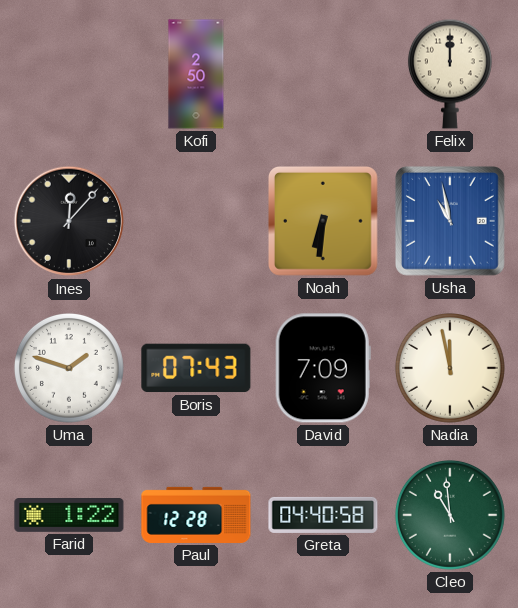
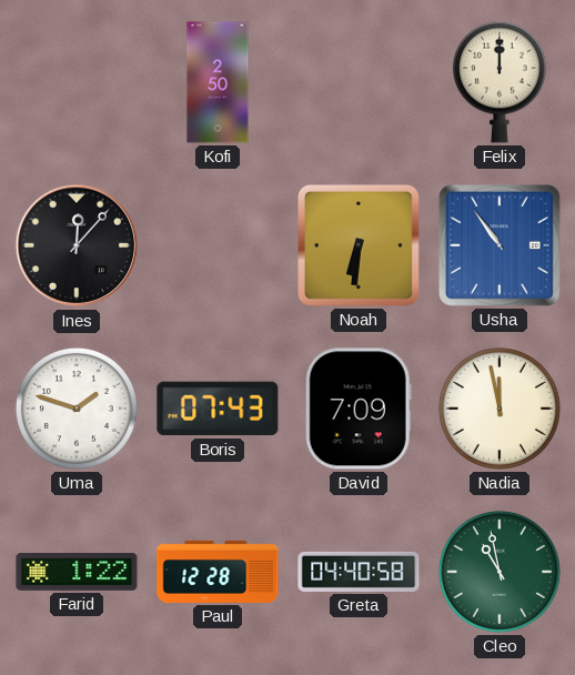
Usha: 10:58 -> 10:54
Cleo: 10:59 -> 10:58
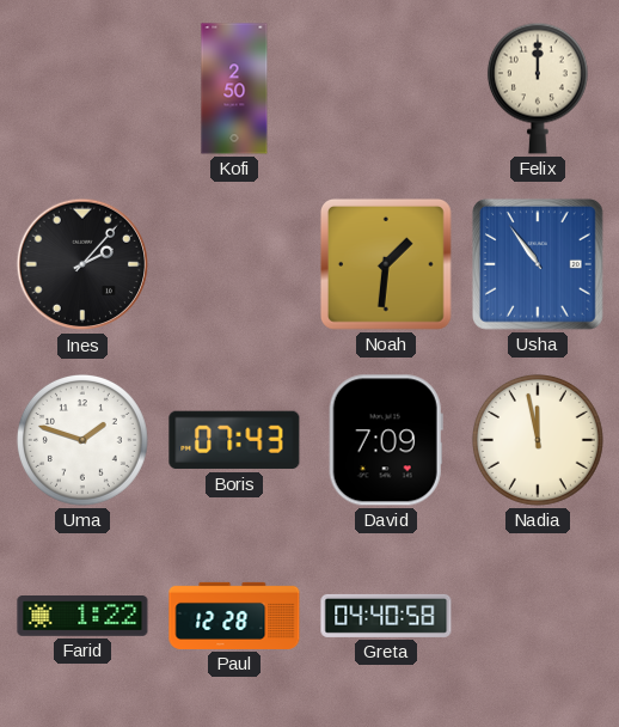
Ines: 12:07 -> 2:07
Noah: 6:31 -> 1:31
Cleo: 10:58 -> none
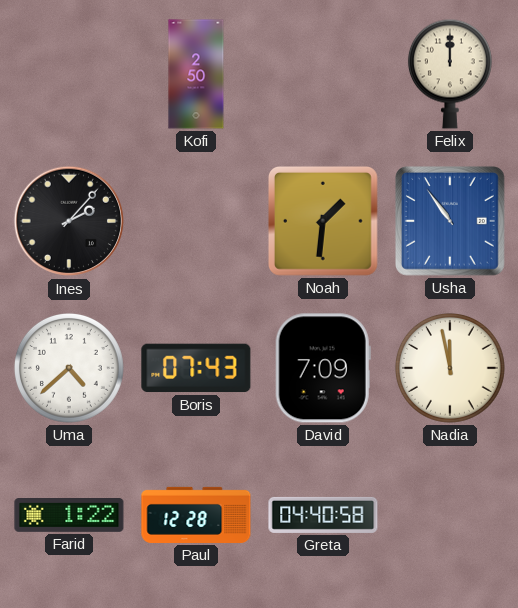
Uma: 1:48 -> 4:38
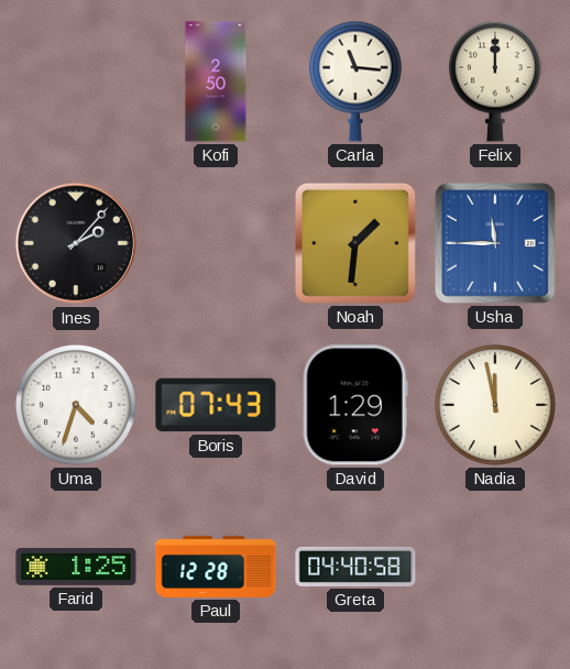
Carla: none -> 11:16
Usha: 10:54 -> 11:45
Uma: 4:38 -> 4:33
David: 7:09 -> 1:29
Farid: 1:22 -> 1:25
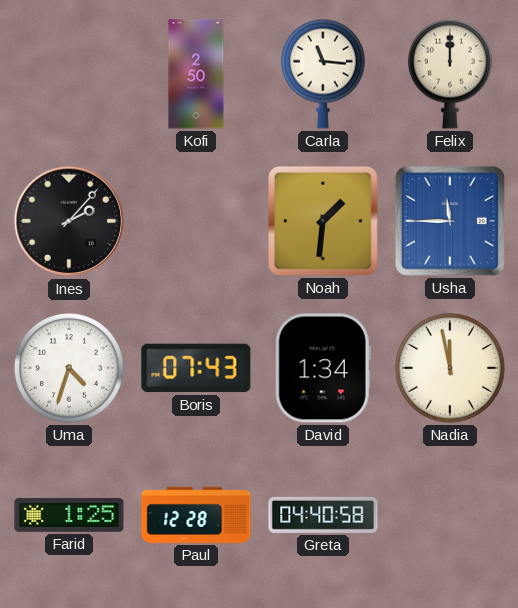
David: 1:29 -> 1:34
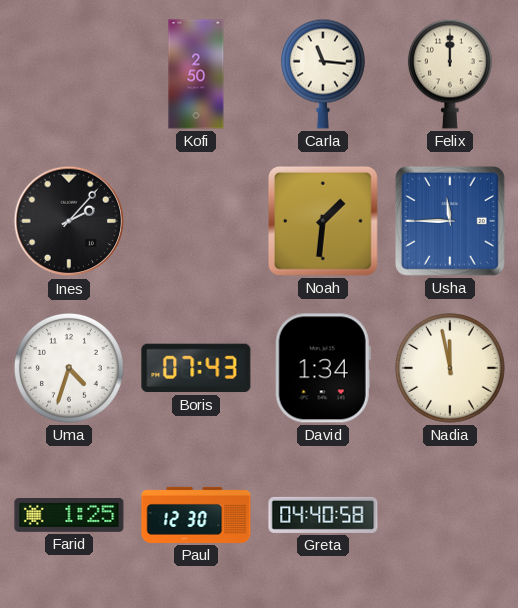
Paul: 12:28 -> 12:30
